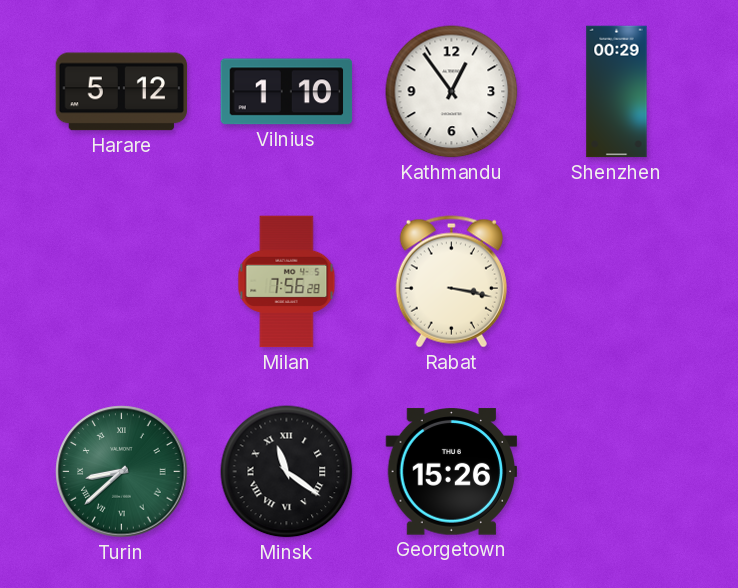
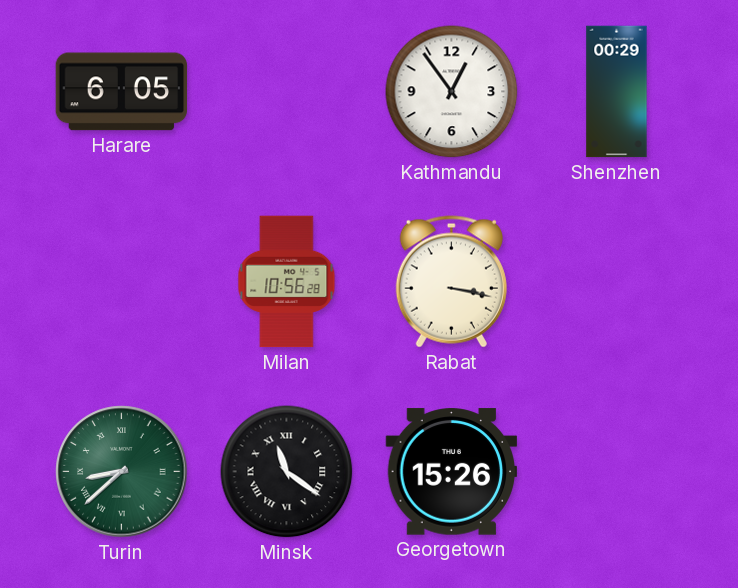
Harare: 5:12 -> 6:05
Vilnius: 1:10 -> none
Milan: 7:56 -> 10:56
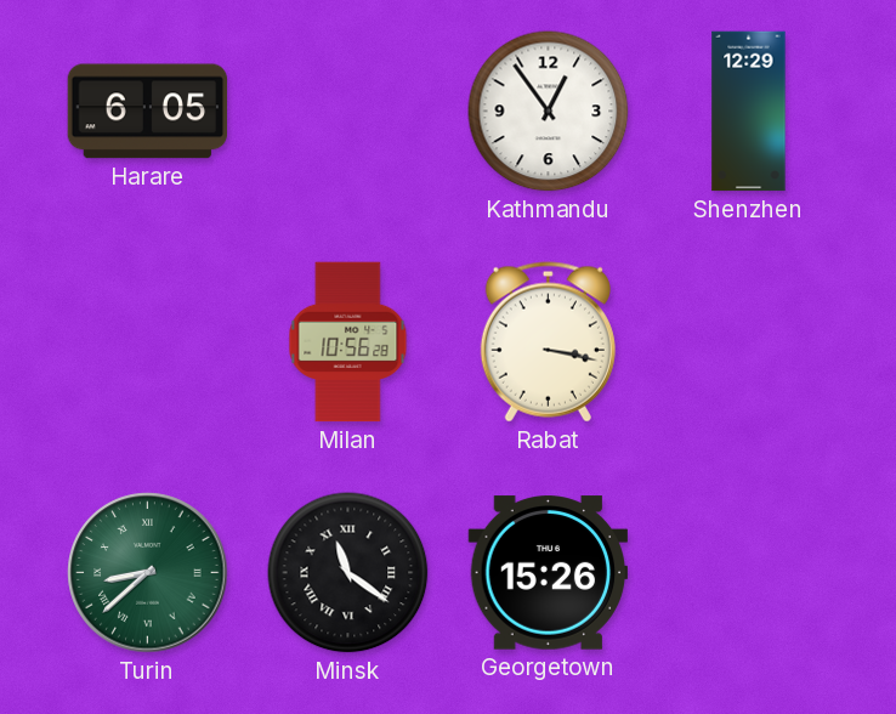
Shenzhen: 00:29 -> 12:29
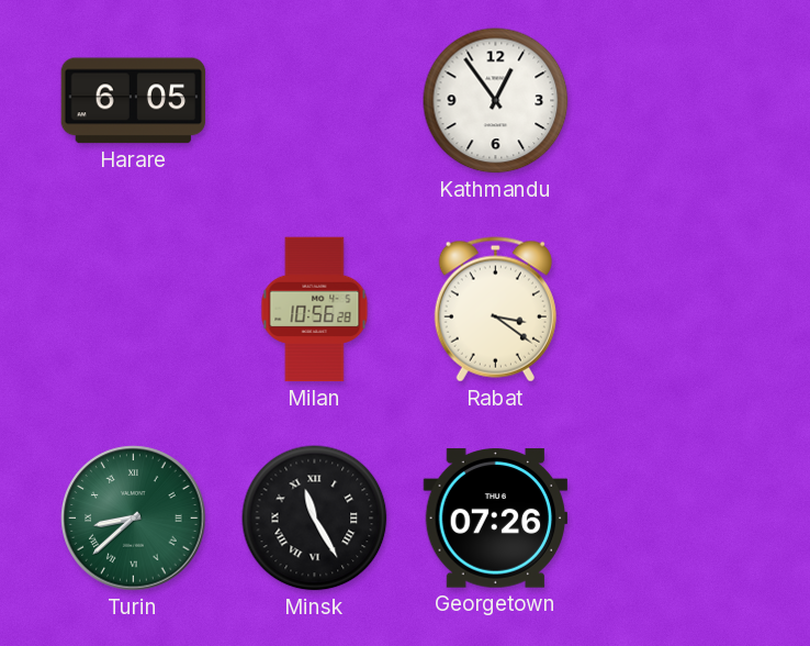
Shenzhen: 12:29 -> none
Rabat: 3:17 -> 3:21
Minsk: 11:21 -> 11:25
Georgetown: 15:26 -> 07:26
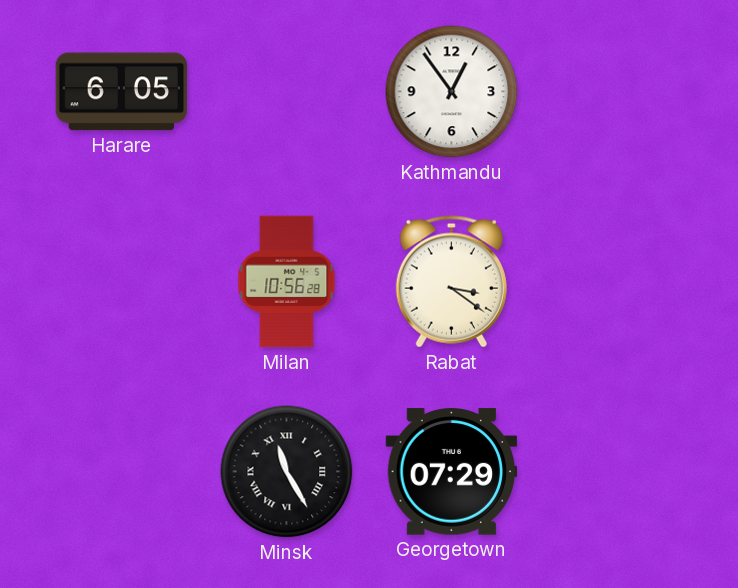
Turin: 8:38 -> none
Georgetown: 07:26 -> 07:29
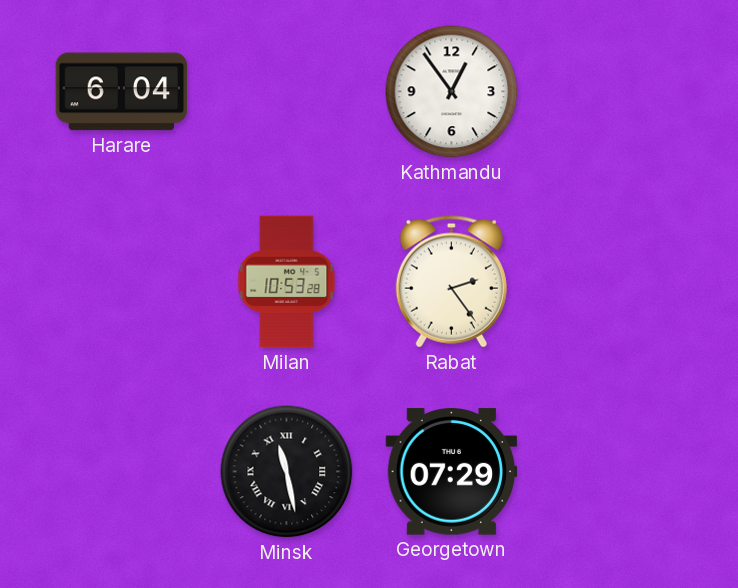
Harare: 6:05 -> 6:04
Milan: 10:56 -> 10:53
Rabat: 3:21 -> 2:24
Minsk: 11:25 -> 11:28
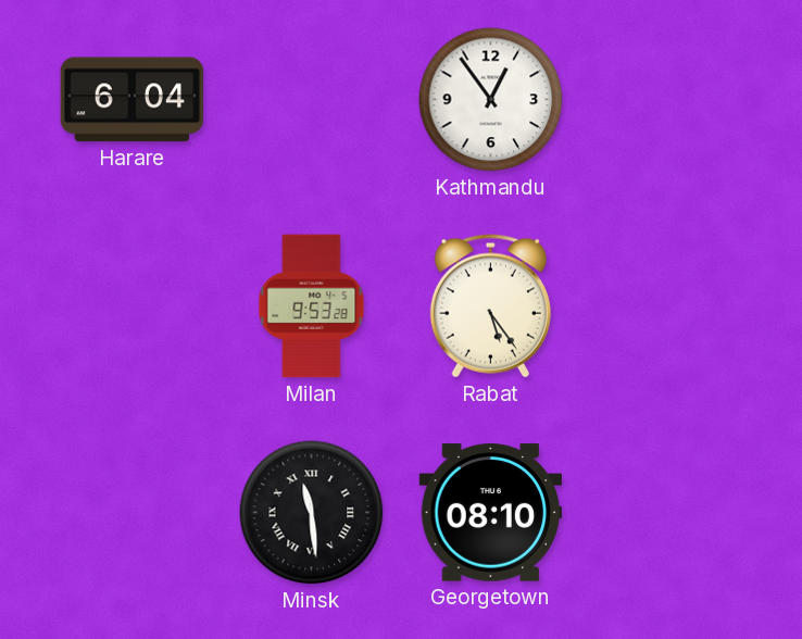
Milan: 10:53 -> 9:53
Rabat: 2:24 -> 5:24
Minsk: 11:28 -> 11:29
Georgetown: 07:29 -> 08:10
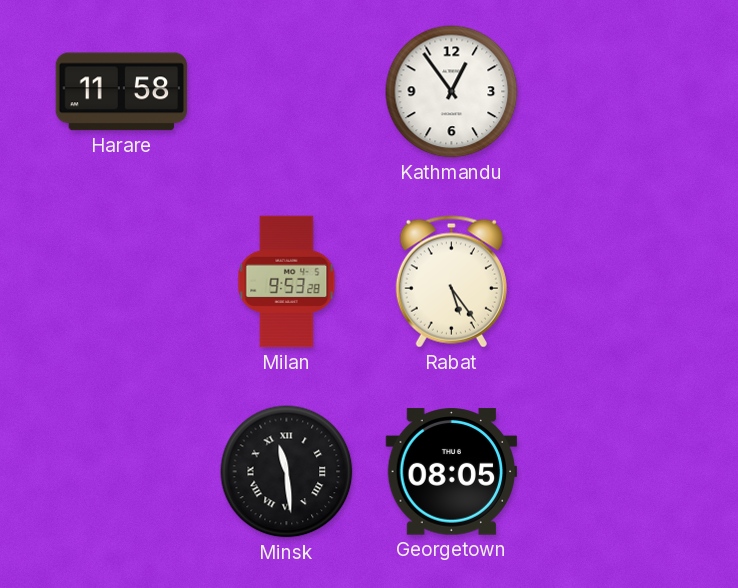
Harare: 6:04 -> 11:58
Georgetown: 08:10 -> 08:05
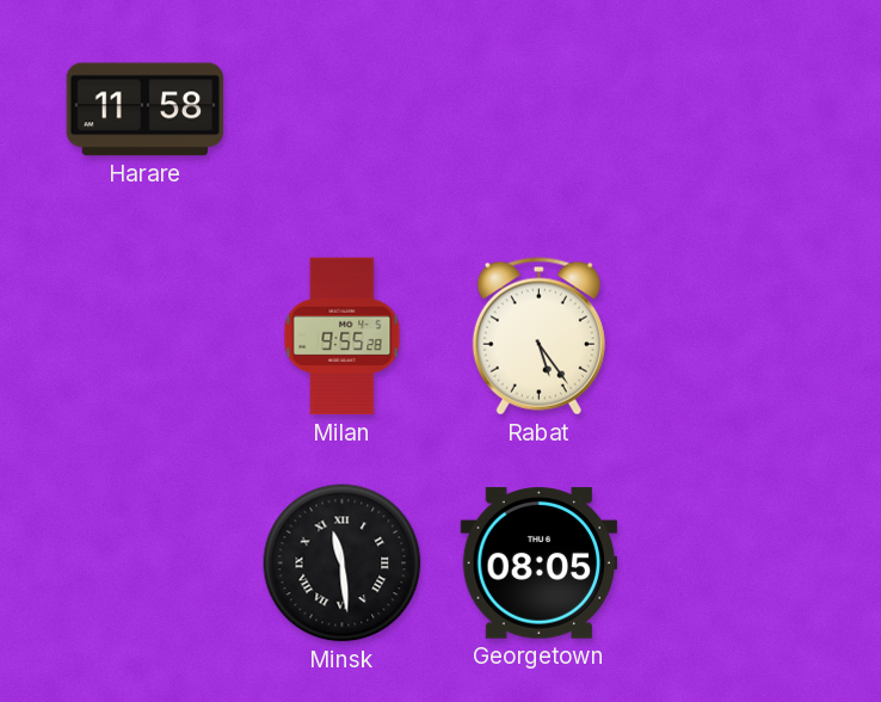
Kathmandu: 12:54 -> none
Milan: 9:53 -> 9:55
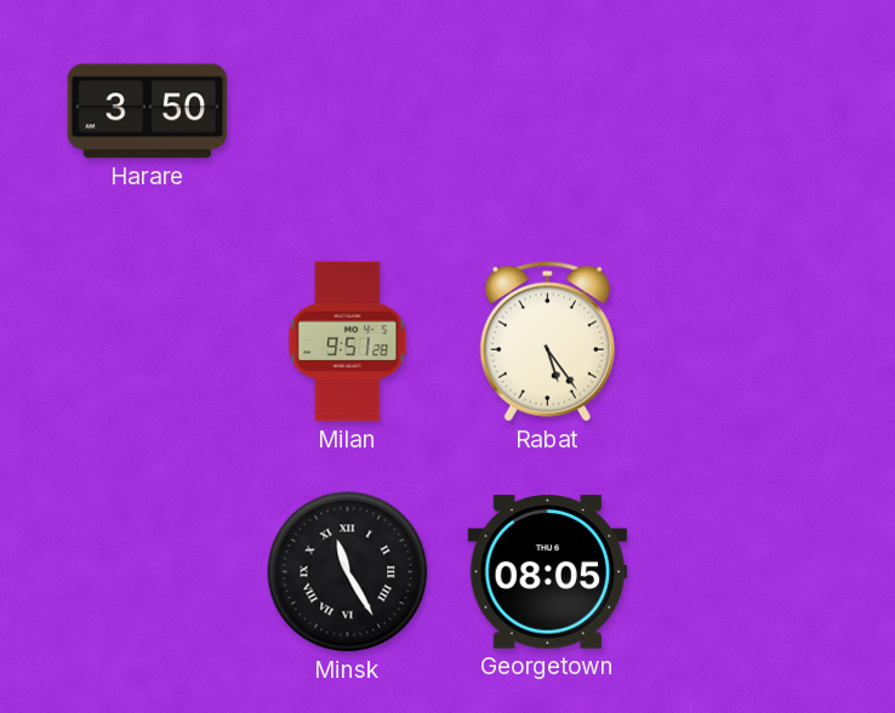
Harare: 11:58 -> 3:50
Milan: 9:55 -> 9:51
Minsk: 11:29 -> 11:25
